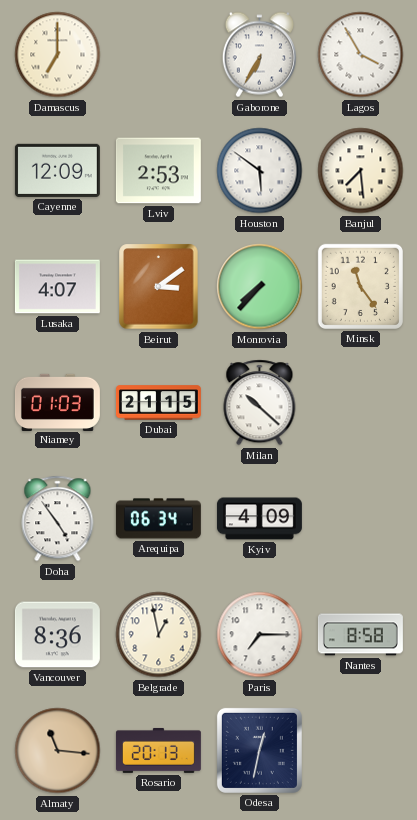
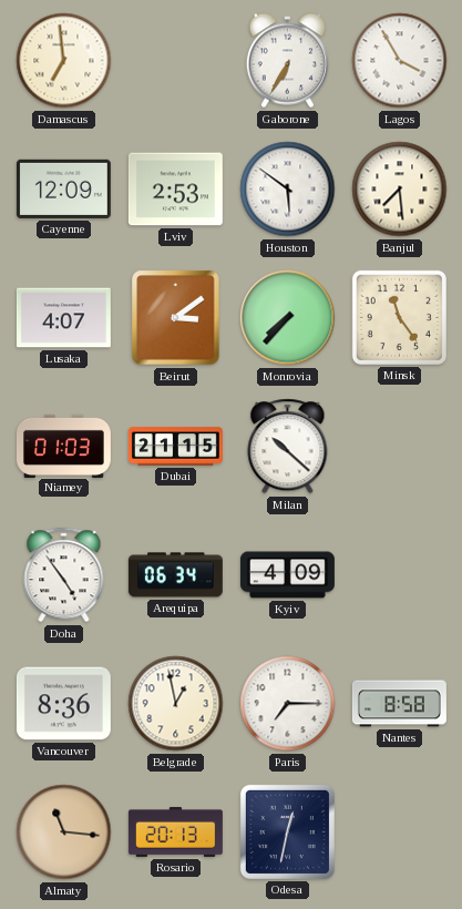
Damascus: 7:00 -> 6:59
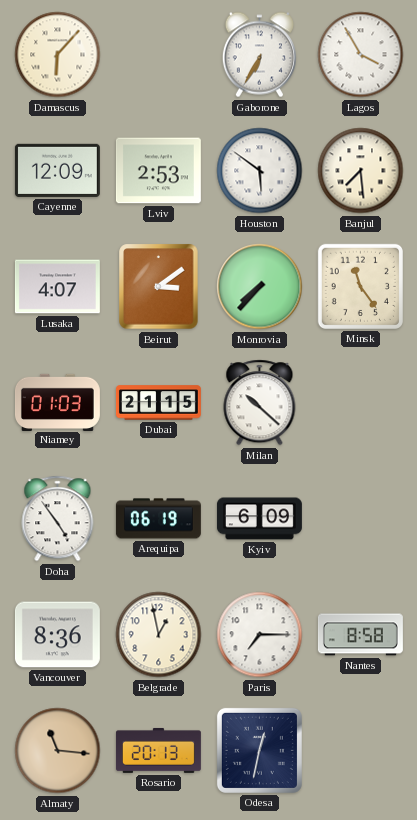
Damascus: 6:59 -> 6:07
Arequipa: 06:34 -> 06:19
Kyiv: 4:09 -> 6:09
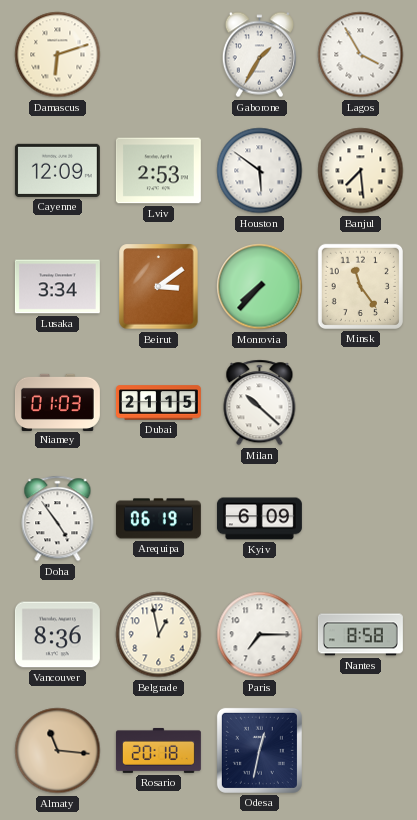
Damascus: 6:07 -> 6:12
Gaborone: 6:35 -> 1:35
Lusaka: 4:07 -> 3:34
Rosario: 20:13 -> 20:18
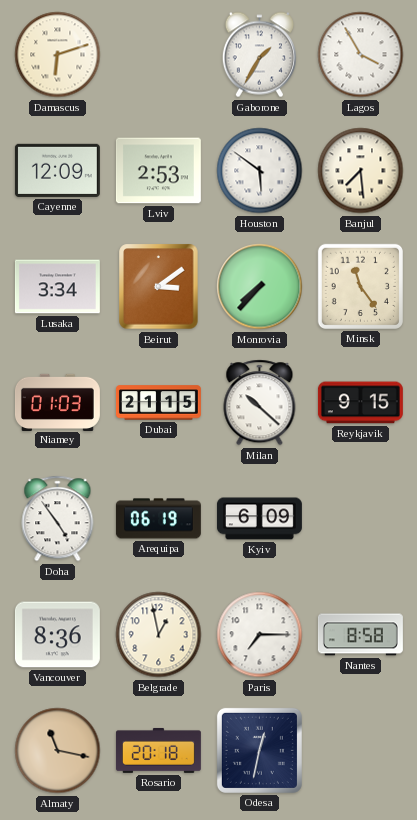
Reykjavik: none -> 9:15
Almaty: 11:16 -> 11:17
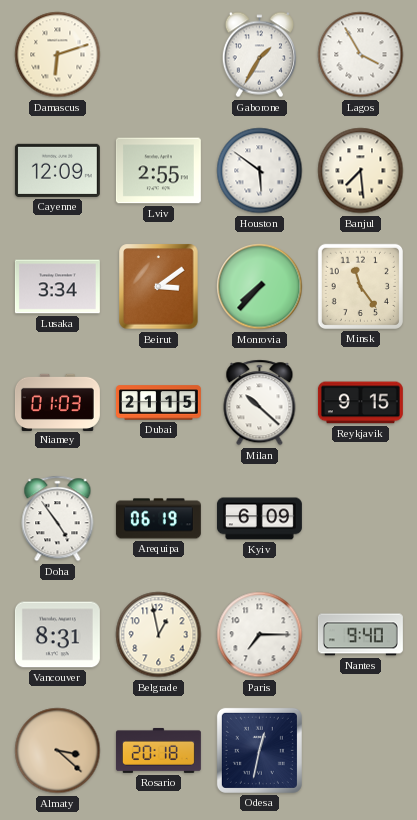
Lviv: 2:53 -> 2:55
Vancouver: 8:36 -> 8:31
Nantes: 8:58 -> 9:40
Almaty: 11:17 -> 3:22
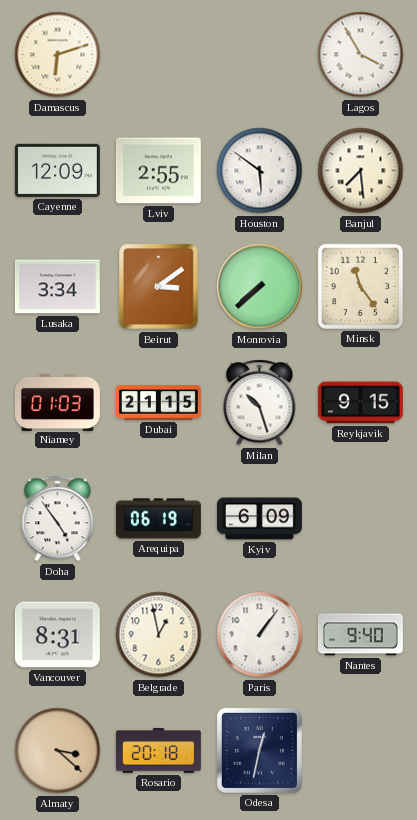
Gaborone: 1:35 -> none
Monrovia: 7:37 -> 7:38
Milan: 10:22 -> 10:27
Paris: 7:15 -> 1:06
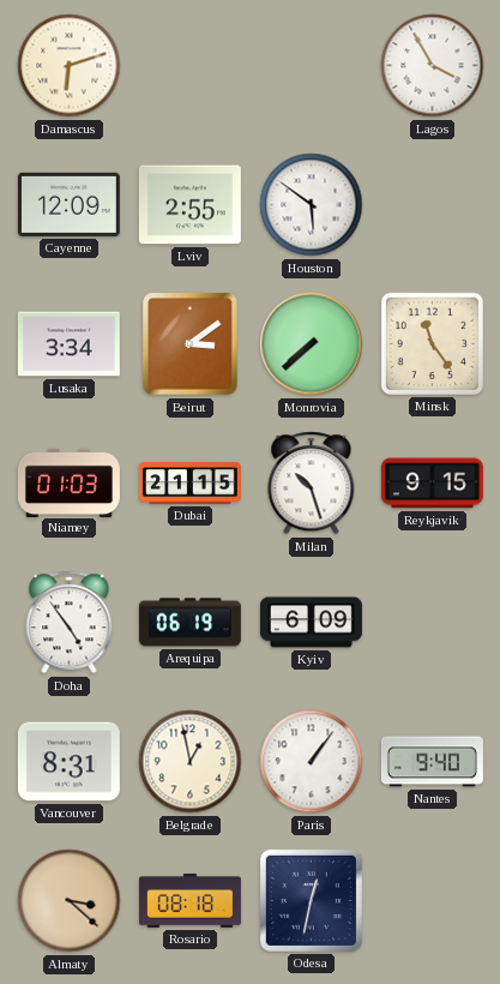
Banjul: 7:29 -> none
Rosario: 20:18 -> 08:18
